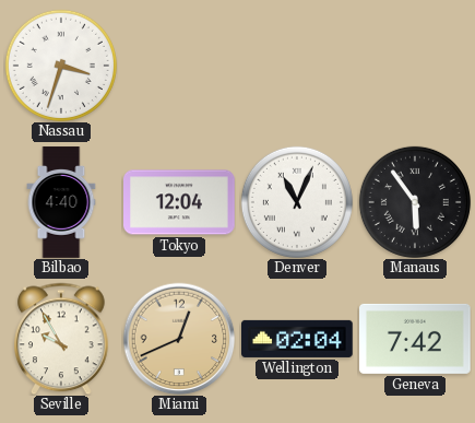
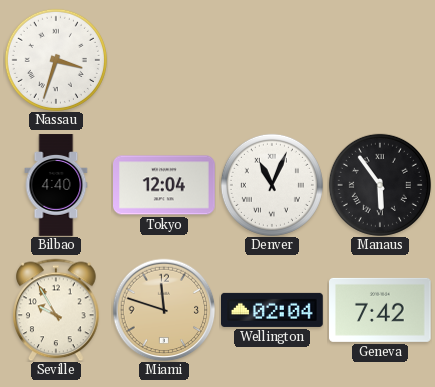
Miami: 12:41 -> 11:48
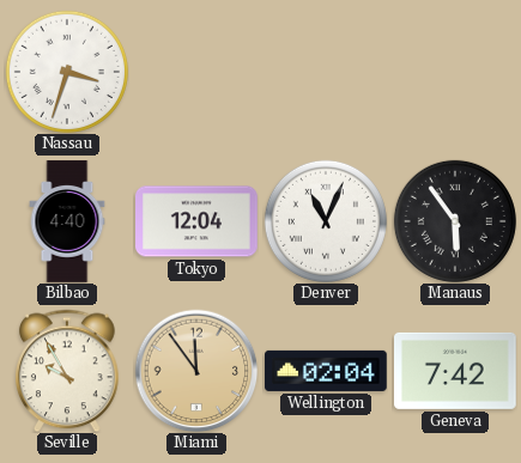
Miami: 11:48 -> 11:54
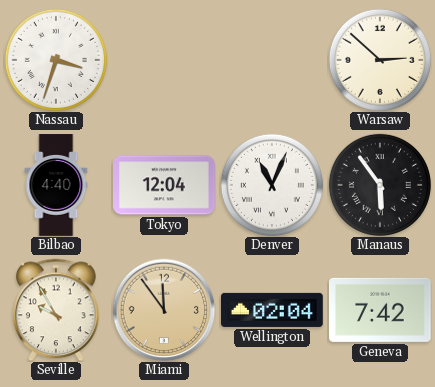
Warsaw: none -> 2:52
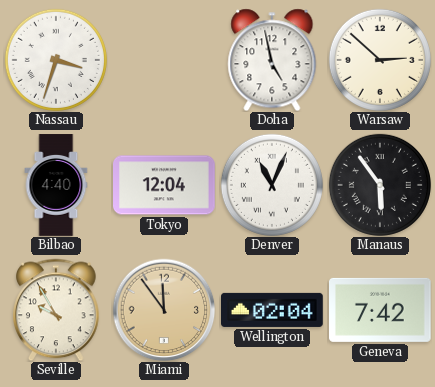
Doha: none -> 4:58
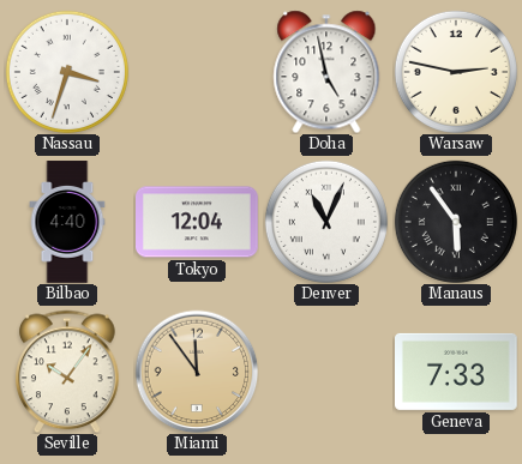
Warsaw: 2:52 -> 2:47
Seville: 9:55 -> 10:06
Wellington: 02:04 -> none
Geneva: 7:42 -> 7:33
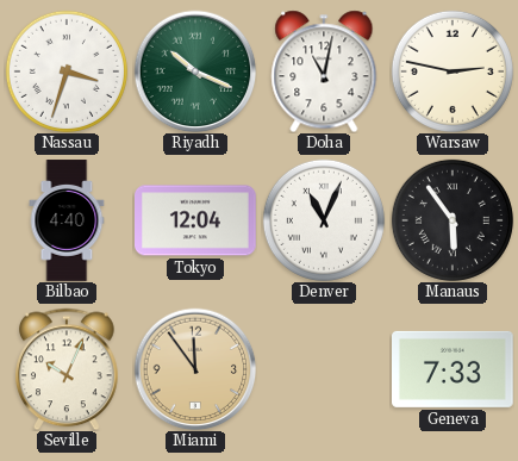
Riyadh: none -> 10:19
Doha: 4:58 -> 11:02
Seville: 10:06 -> 10:04
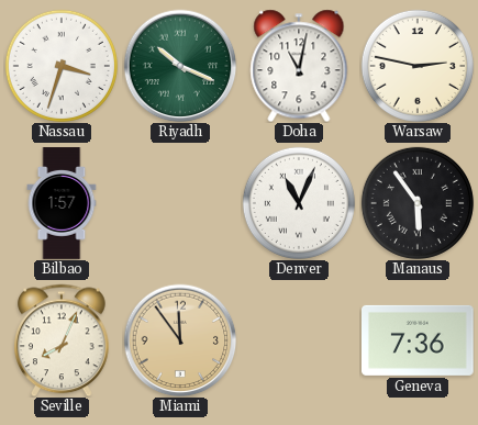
Bilbao: 4:40 -> 1:57
Tokyo: 12:04 -> none
Seville: 10:04 -> 8:04
Geneva: 7:33 -> 7:36
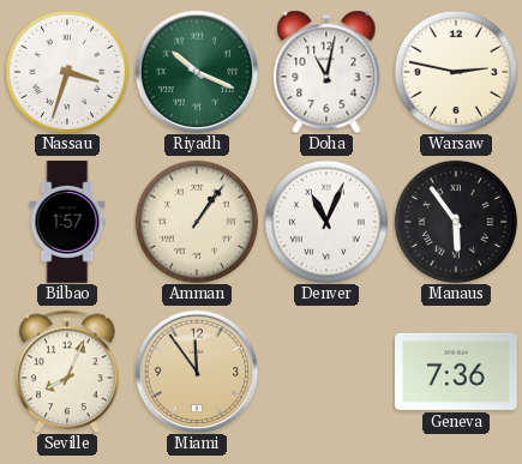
Amman: none -> 1:06
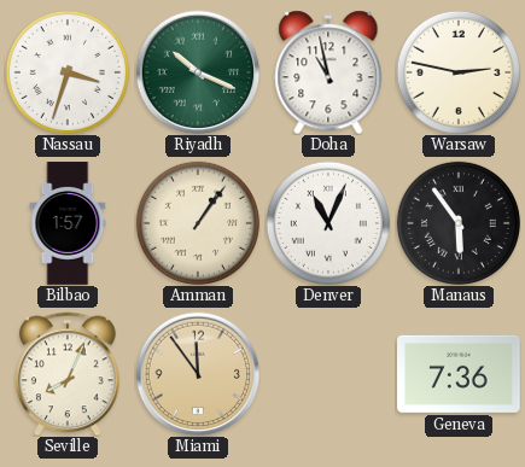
Doha: 11:02 -> 10:58
